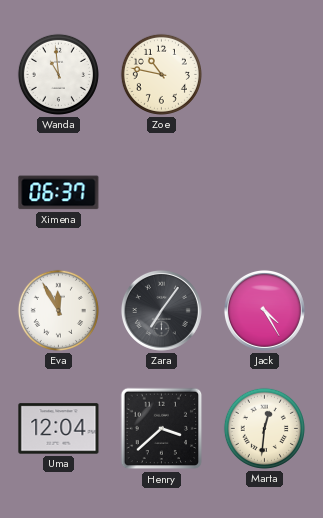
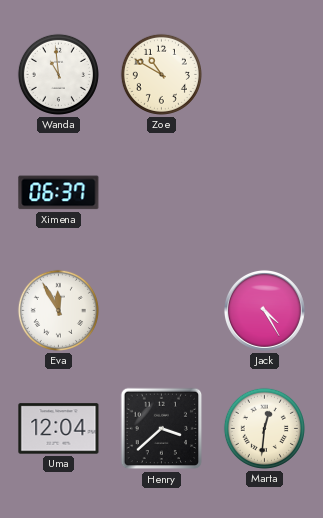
Zoe: 10:47 -> 10:50
Zara: 7:06 -> none
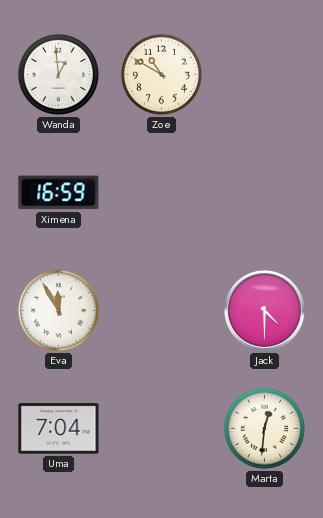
Wanda: 10:59 -> 12:59
Ximena: 06:37 -> 16:59
Jack: 4:25 -> 4:30
Uma: 12:04 -> 7:04
Henry: 3:38 -> none
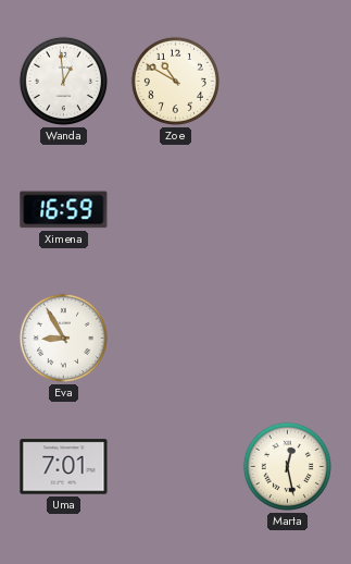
Eva: 11:55 -> 8:55
Jack: 4:30 -> none
Uma: 7:04 -> 7:01
Marta: 12:31 -> 12:28
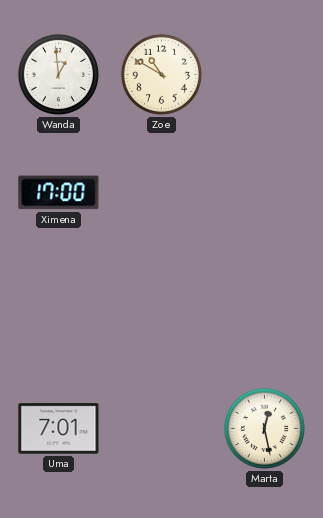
Ximena: 16:59 -> 17:00
Eva: 8:55 -> none
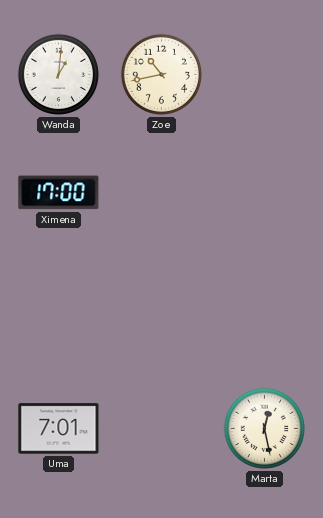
Wanda: 12:59 -> 1:01
Zoe: 10:50 -> 10:43
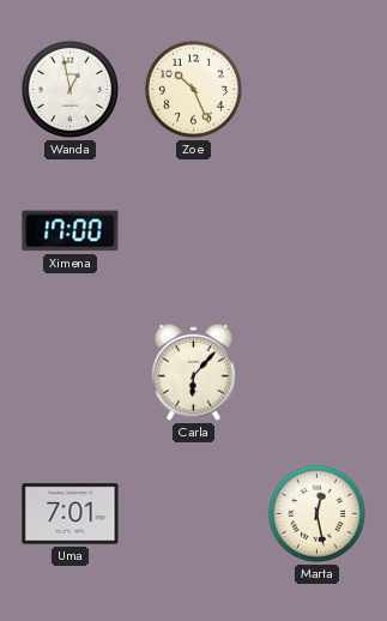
Wanda: 1:01 -> 12:58
Zoe: 10:43 -> 10:26
Carla: none -> 6:07
